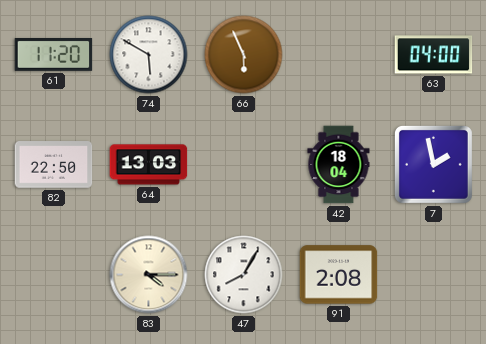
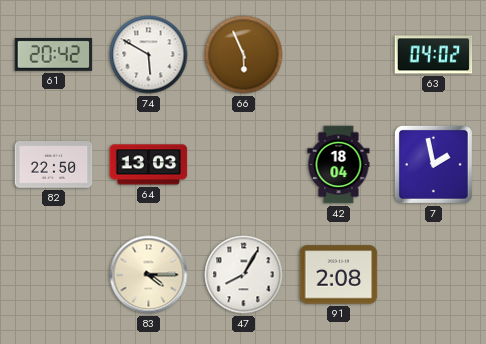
61: 11:20 -> 20:42
63: 04:00 -> 04:02
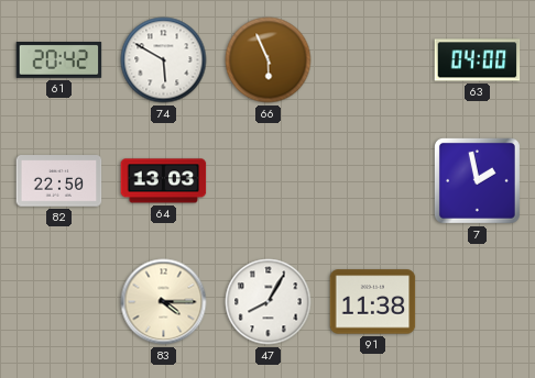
63: 04:02 -> 04:00
42: 18:04 -> none
91: 2:08 -> 11:38
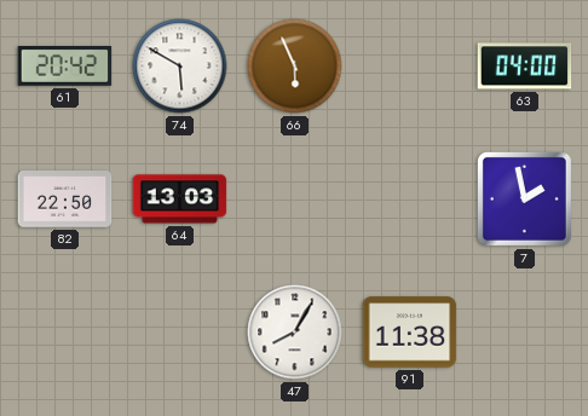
83: 4:15 -> none
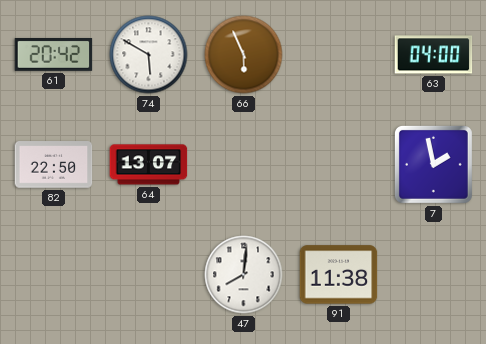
64: 13:03 -> 13:07
47: 8:05 -> 8:01
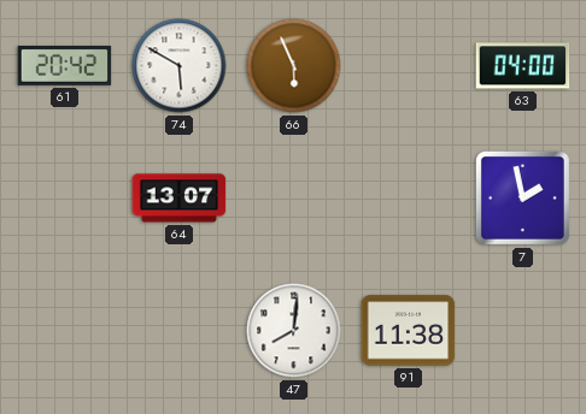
82: 22:50 -> none
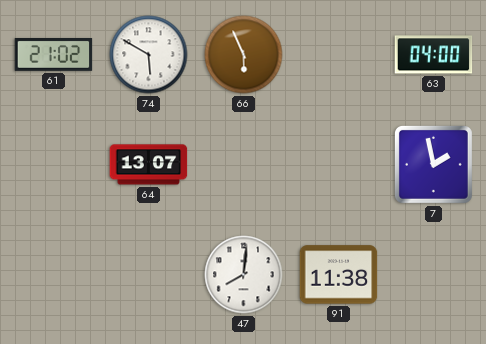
61: 20:42 -> 21:02
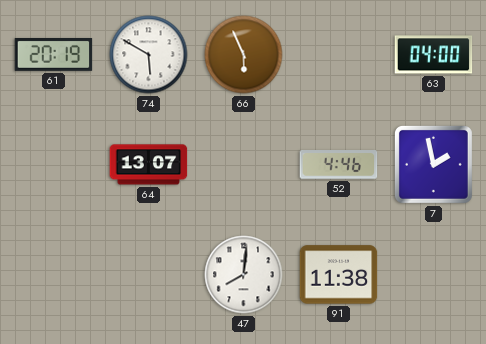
61: 21:02 -> 20:19
52: none -> 4:46
